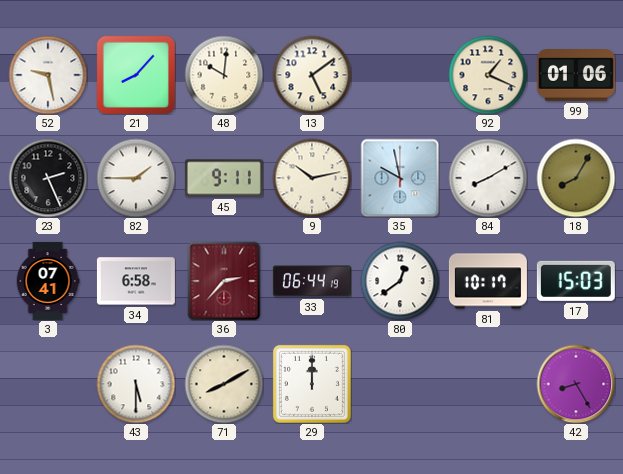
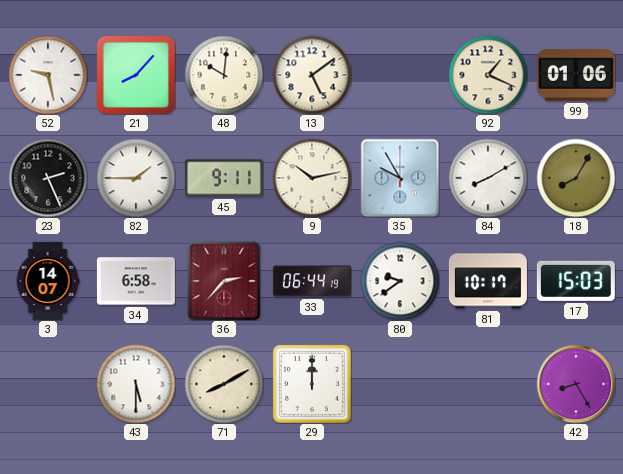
35: 9:58 -> 9:55
3: 07:41 -> 14:07
80: 12:39 -> 9:39
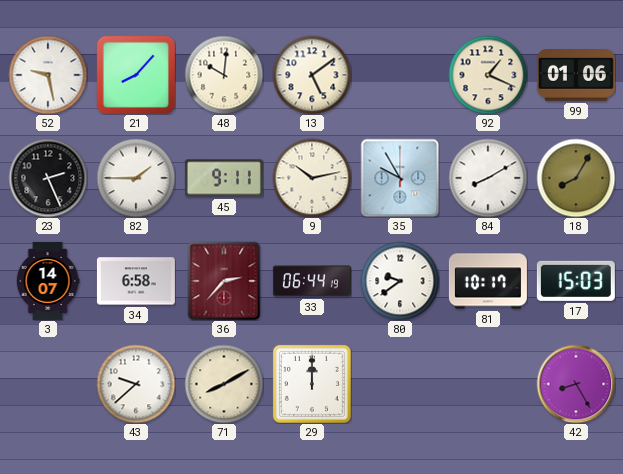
43: 5:30 -> 9:38
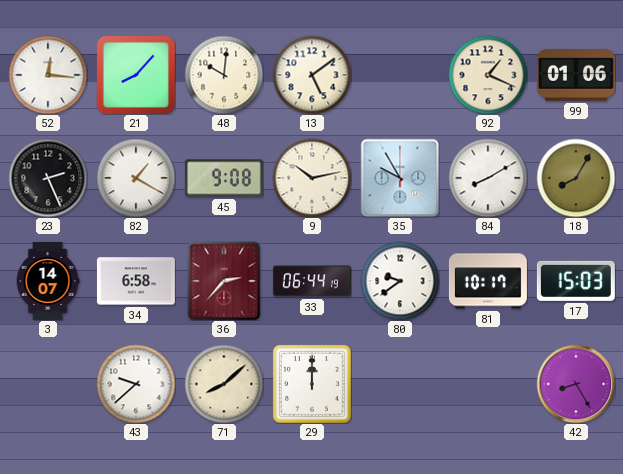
52: 9:28 -> 12:16
82: 1:45 -> 1:20
45: 9:11 -> 9:08
71: 8:10 -> 8:08
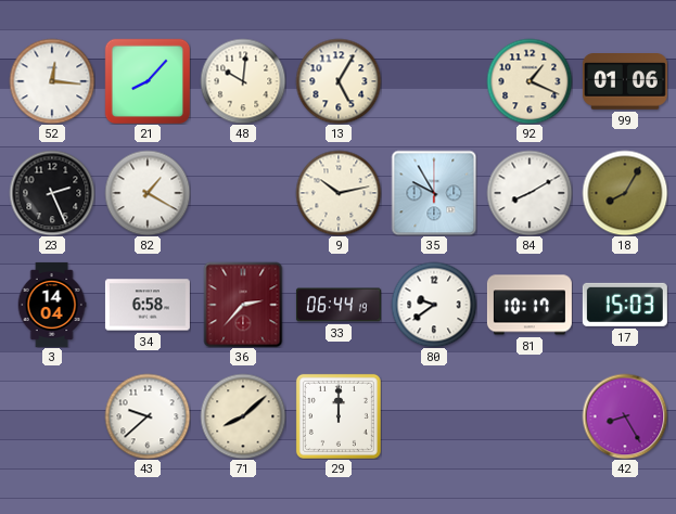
13: 5:09 -> 5:05
45: 9:08 -> none
3: 14:07 -> 14:04
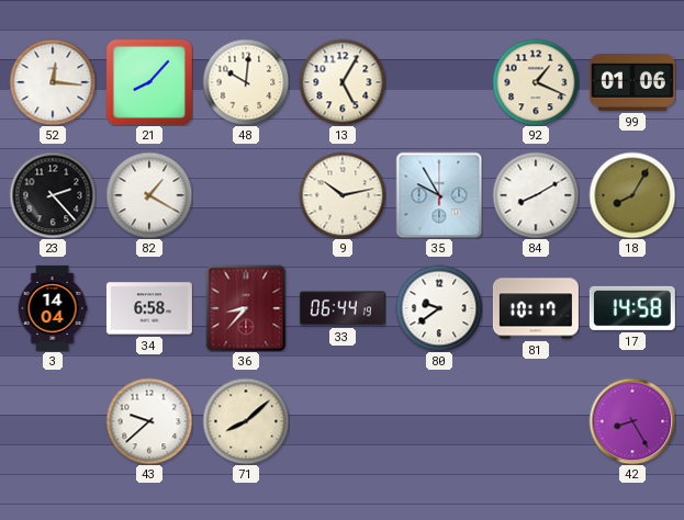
23: 2:26 -> 2:23
36: 2:37 -> 8:37
17: 15:03 -> 14:58
29: 12:00 -> none
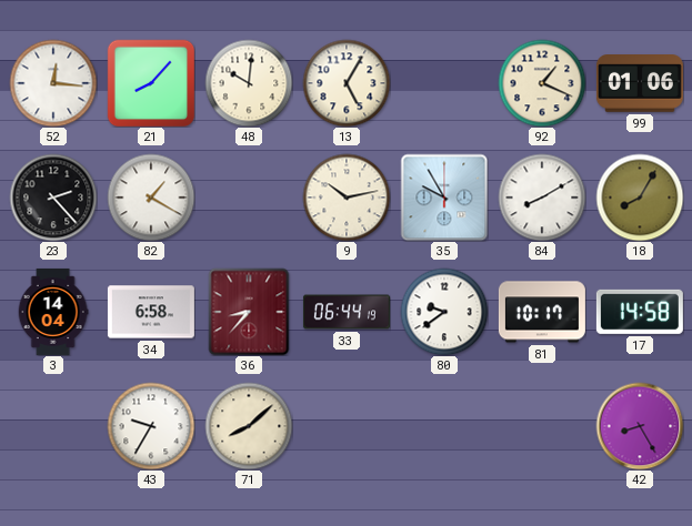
43: 9:38 -> 9:35
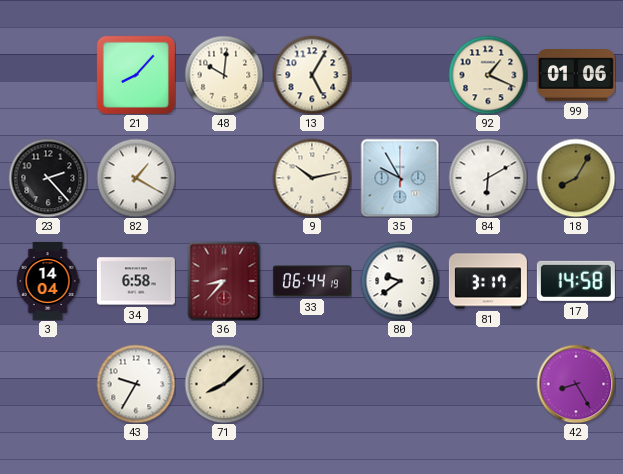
52: 12:16 -> none
84: 8:10 -> 6:10
81: 10:17 -> 3:17
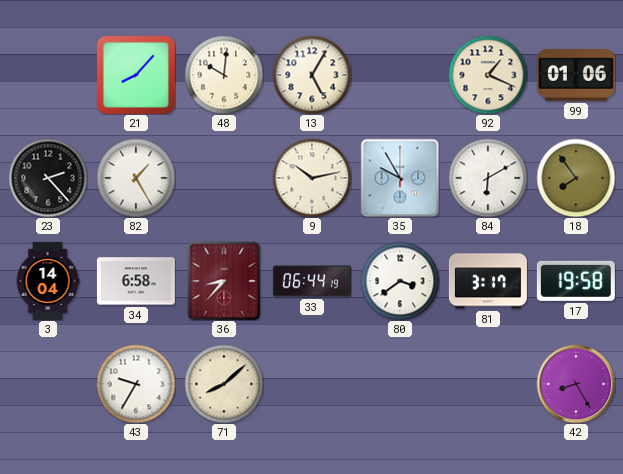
82: 1:20 -> 1:25
18: 8:05 -> 7:54
80: 9:39 -> 3:39
17: 14:58 -> 19:58
